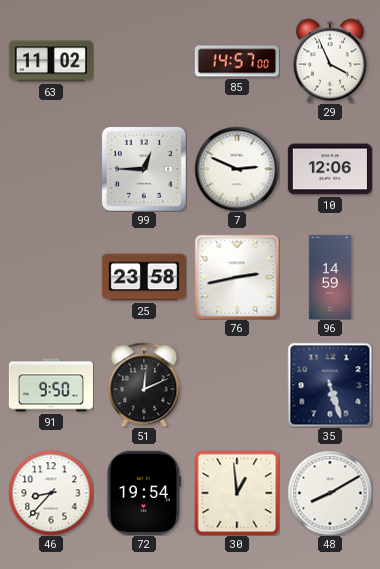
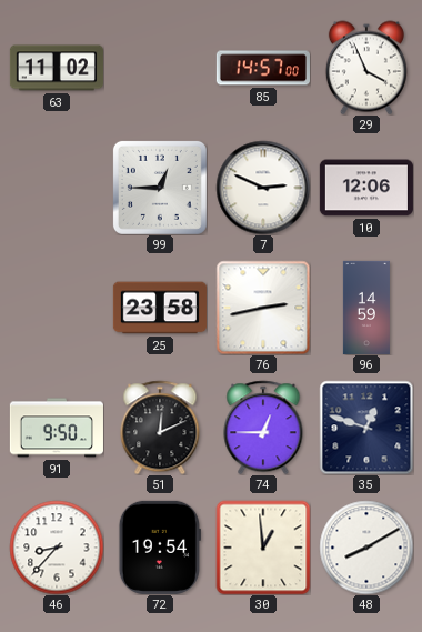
74: none -> 12:45
35: 5:27 -> 12:48
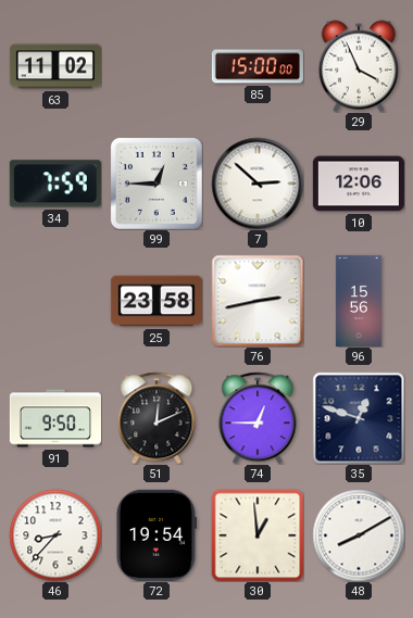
85: 14:57 -> 15:00
34: none -> 7:59
7: 2:49 -> 2:52
96: 14:59 -> 15:56
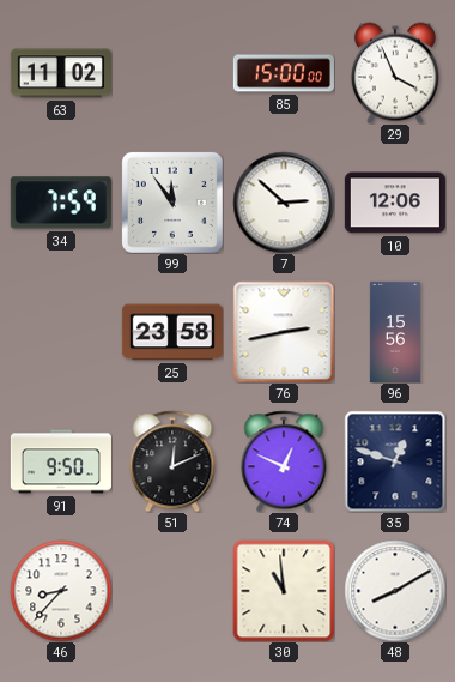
99: 12:45 -> 11:54
74: 12:45 -> 12:49
72: 19:54 -> none
30: 12:59 -> 10:59
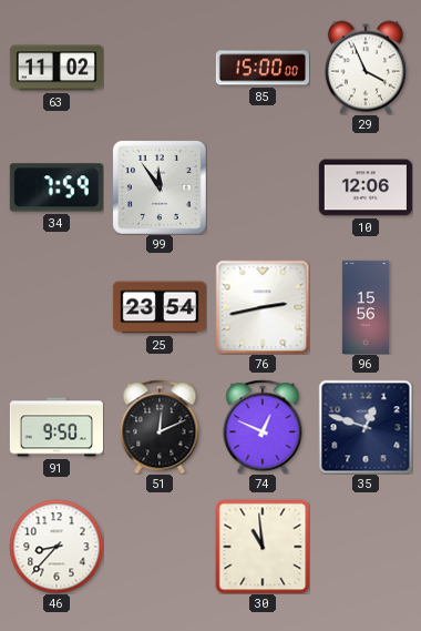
7: 2:52 -> none
25: 23:58 -> 23:54
48: 8:10 -> none
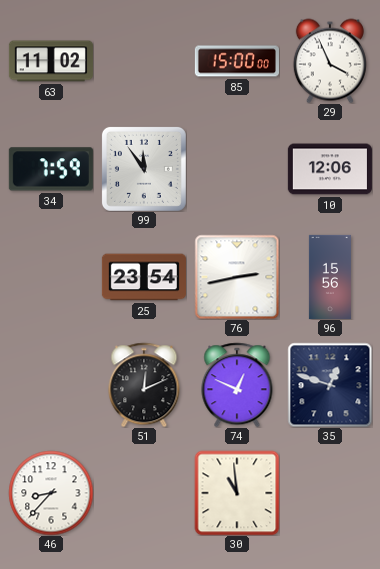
91: 9:50 -> none
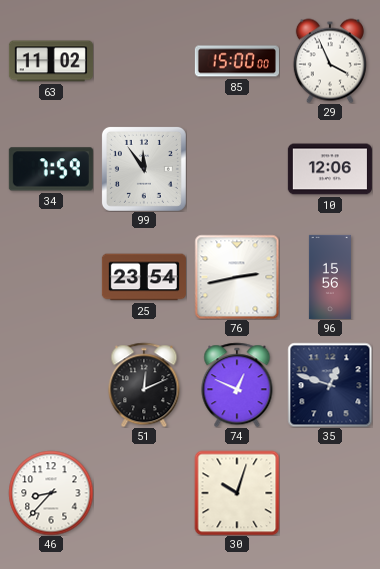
30: 10:59 -> 10:03
